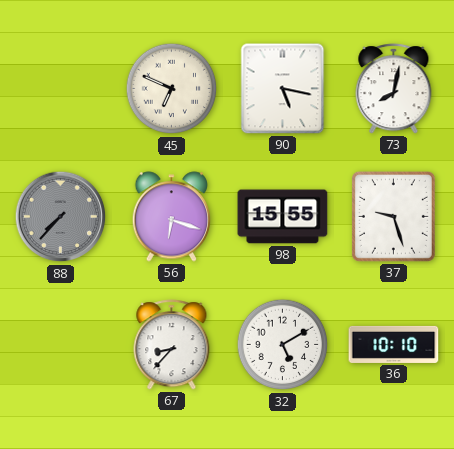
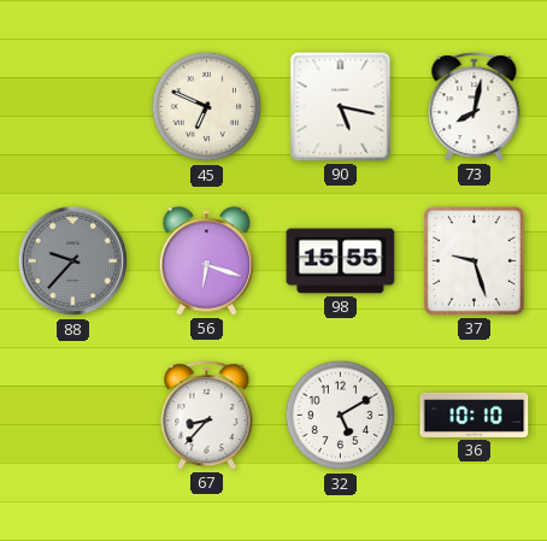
88: 7:37 -> 9:37
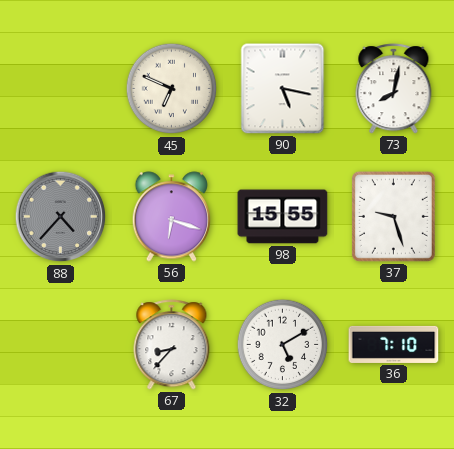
88: 9:37 -> 4:37
36: 10:10 -> 7:10
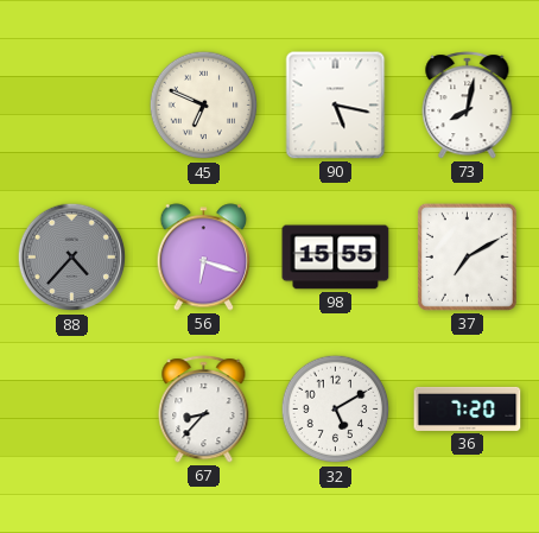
37: 9:27 -> 7:10
36: 7:10 -> 7:20
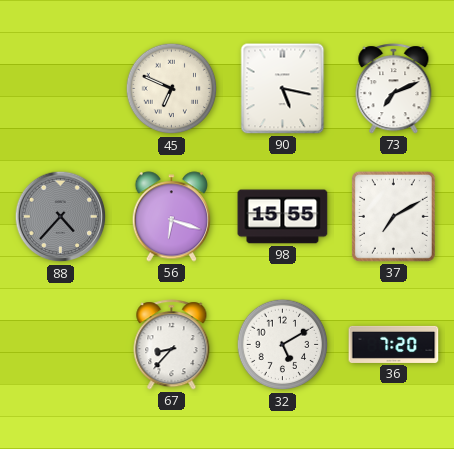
73: 8:02 -> 7:11
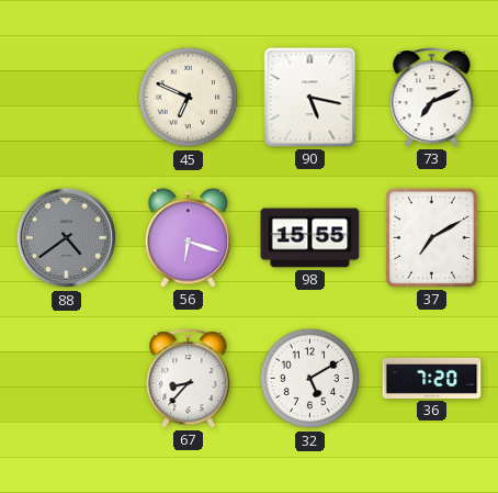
88: 4:37 -> 4:39
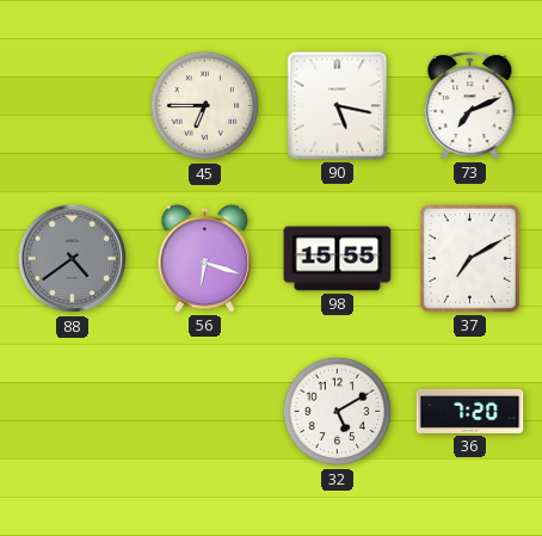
45: 6:49 -> 6:45
67: 8:37 -> none
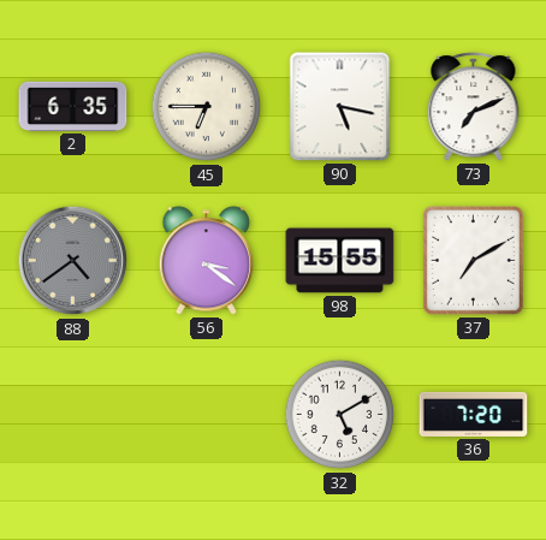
2: none -> 6:35
56: 6:18 -> 3:21
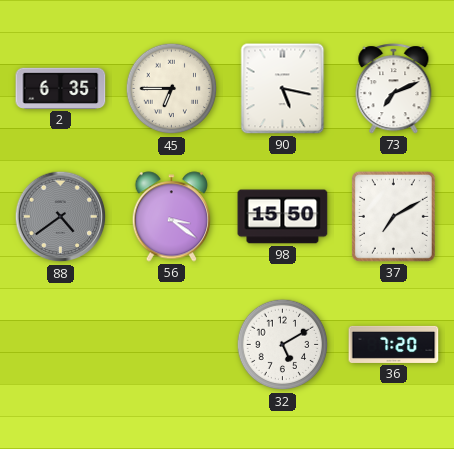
98: 15:55 -> 15:50
